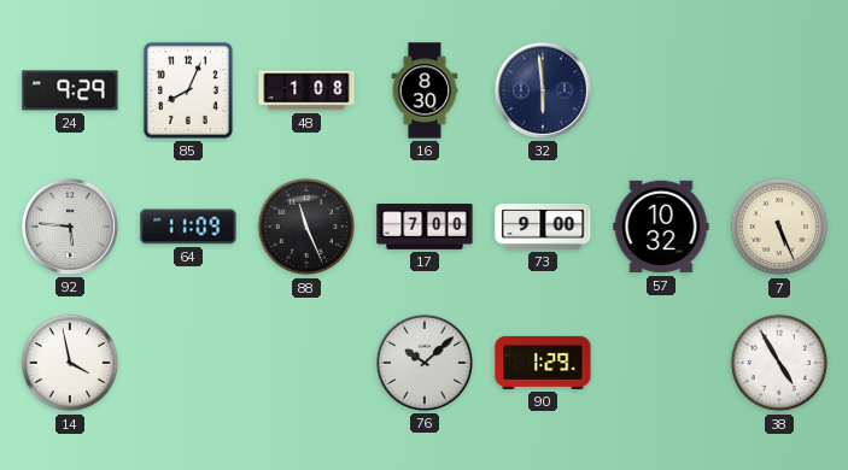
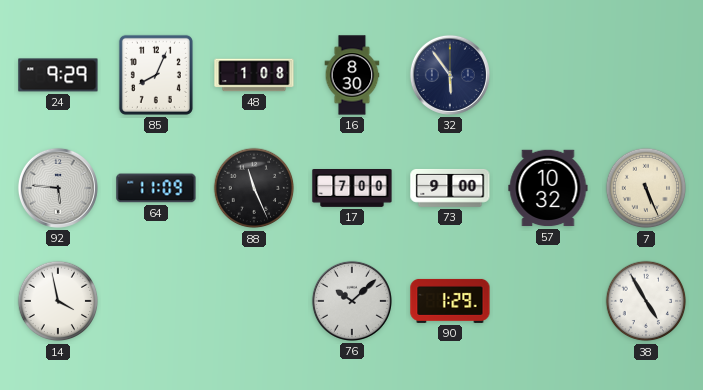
32: 5:59 -> 5:54
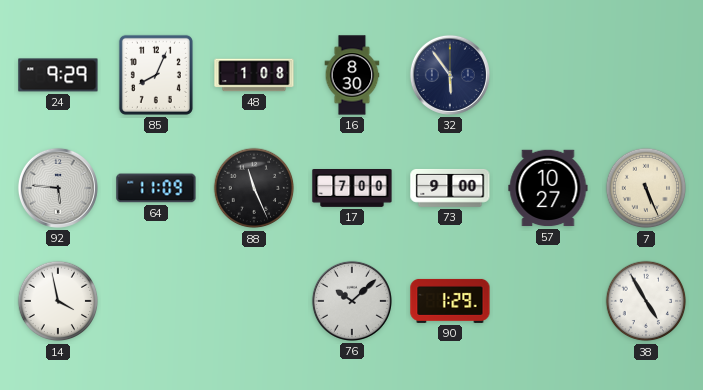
57: 10:32 -> 10:27
